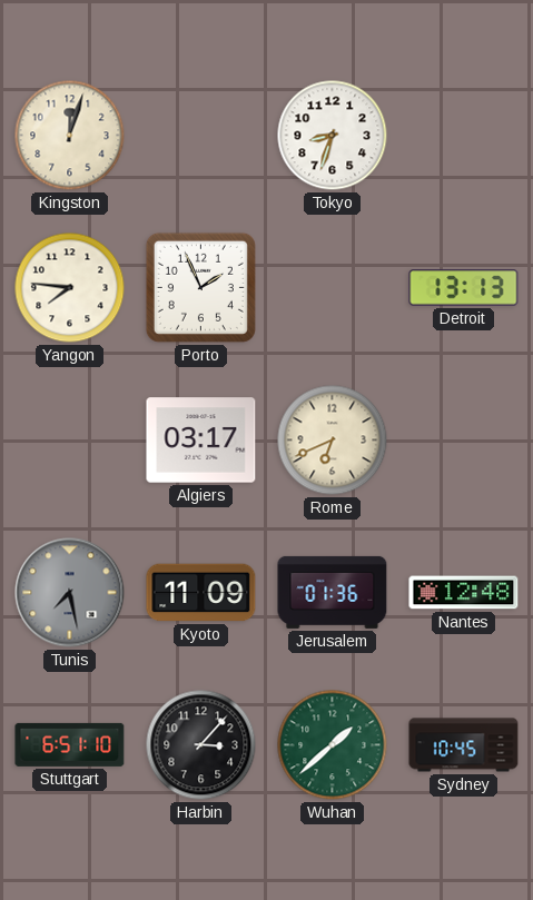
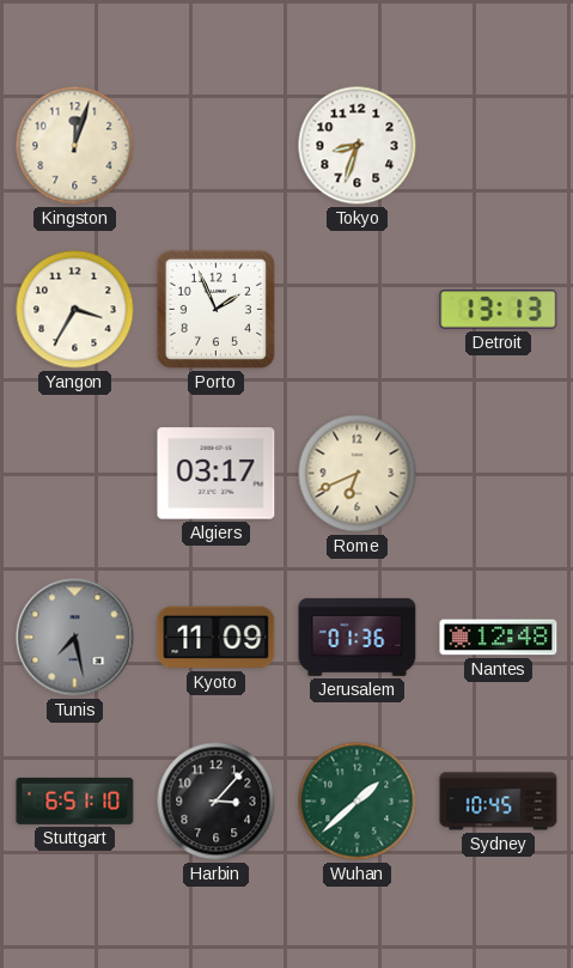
Yangon: 7:46 -> 3:35
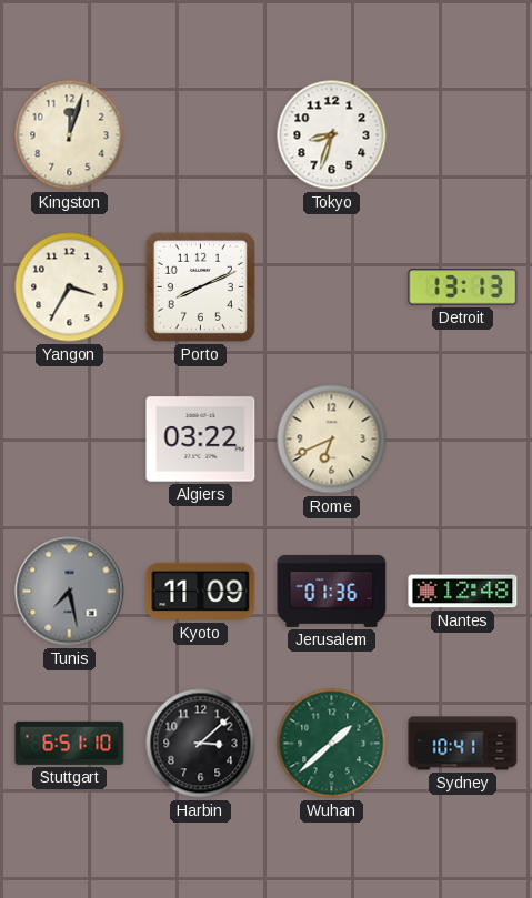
Porto: 1:56 -> 8:11
Algiers: 03:17 -> 03:22
Harbin: 3:07 -> 3:08
Sydney: 10:45 -> 10:41
